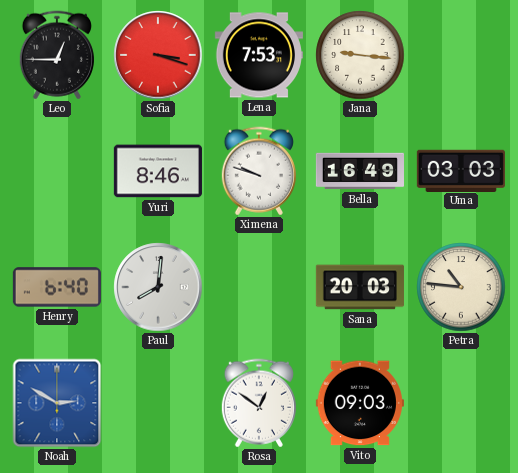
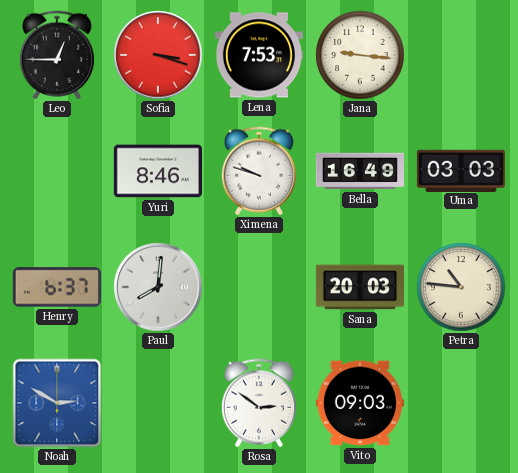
Henry: 6:40 -> 6:37
Rosa: 12:51 -> 2:51
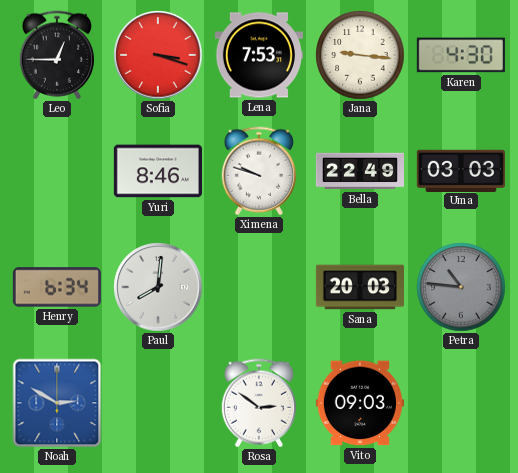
Karen: none -> 4:30
Bella: 16:49 -> 22:49
Henry: 6:37 -> 6:34
Petra dial: cream -> grey
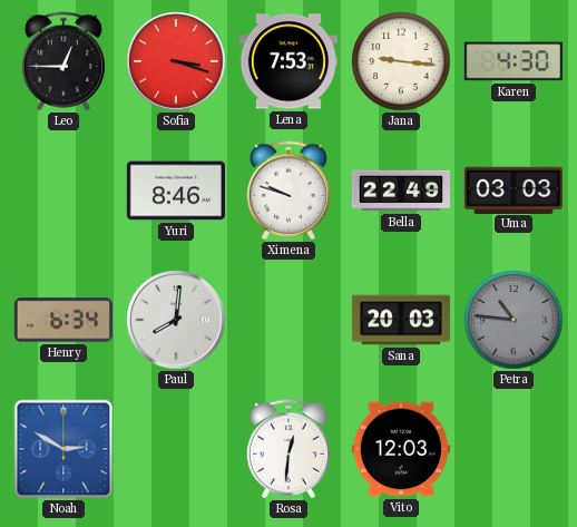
Rosa: 2:51 -> 12:31
Vito: 09:03 -> 12:03
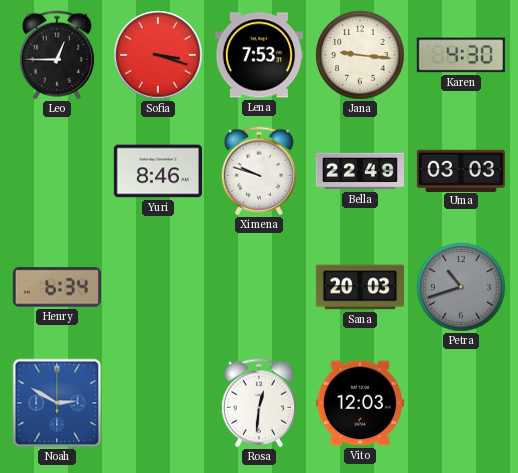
Paul: 8:01 -> none
Petra: 10:46 -> 10:42
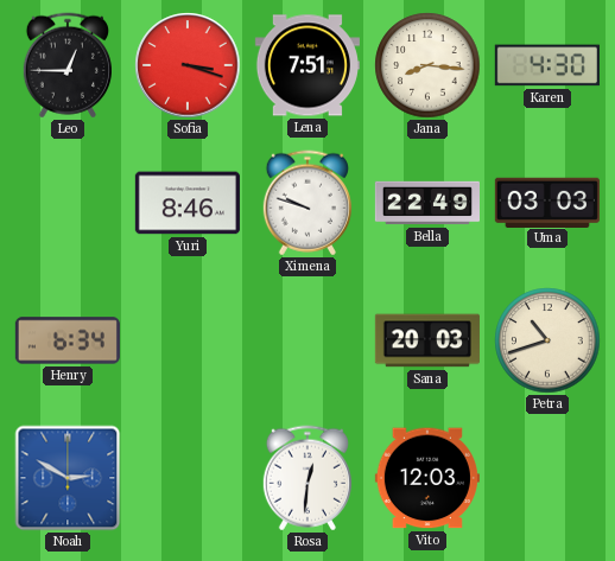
Lena: 7:53 -> 7:51
Jana: 9:16 -> 8:16
Petra dial: grey -> cream
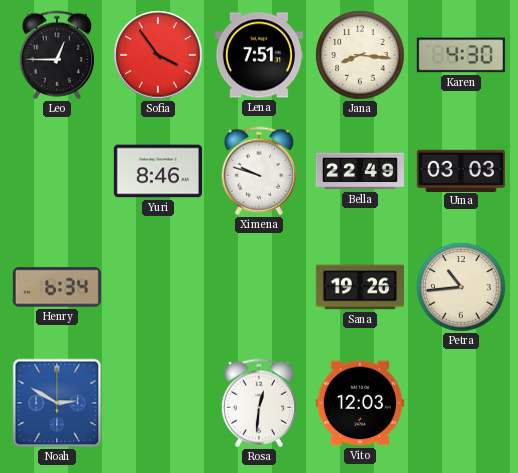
Sofia: 3:18 -> 3:54
Sana: 20:03 -> 19:26
Petra: 10:42 -> 10:44
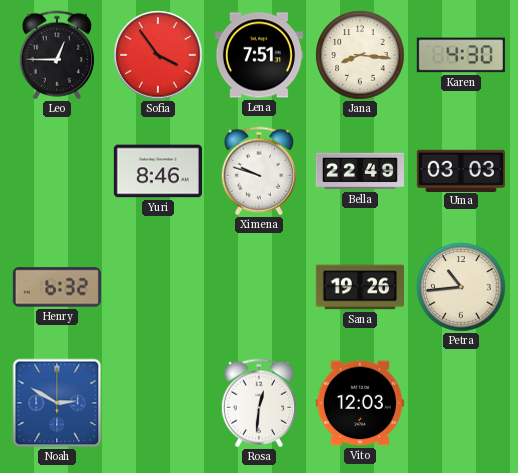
Henry: 6:34 -> 6:32
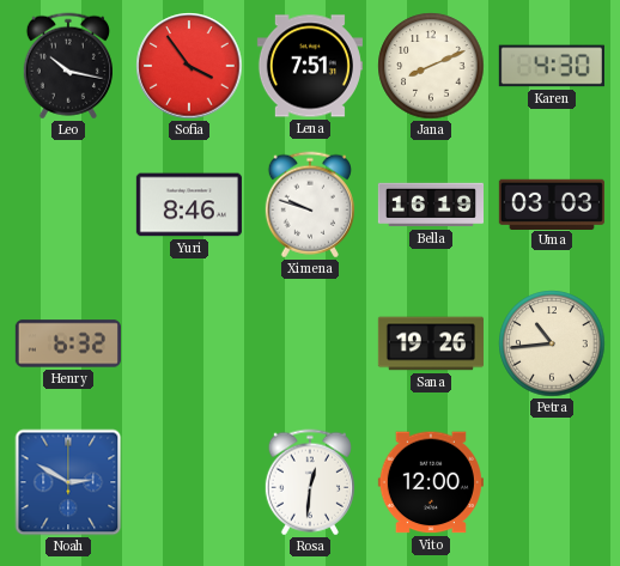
Leo: 12:45 -> 10:17
Jana: 8:16 -> 8:11
Bella: 22:49 -> 16:19
Vito: 12:03 -> 12:00
